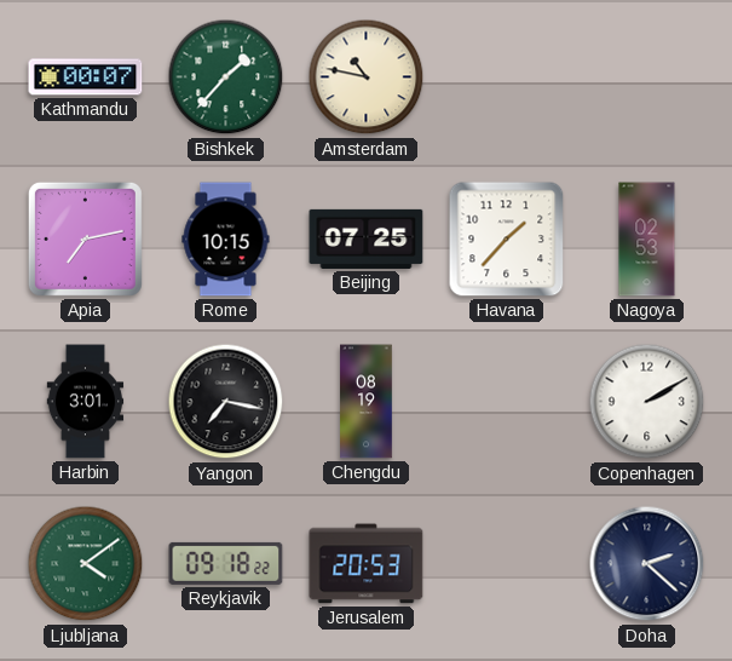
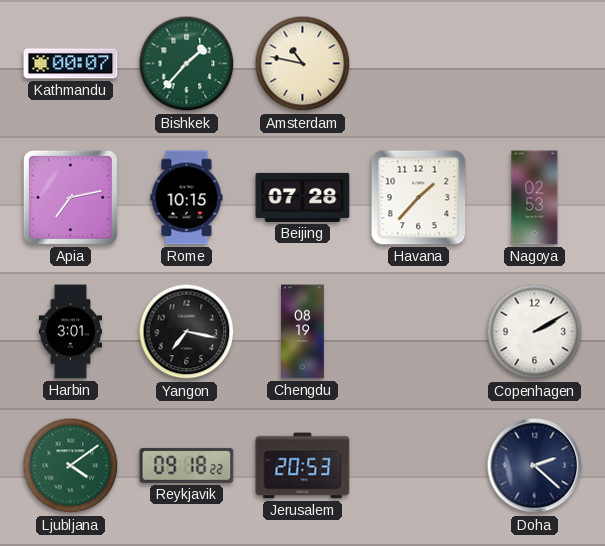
Beijing: 07:25 -> 07:28
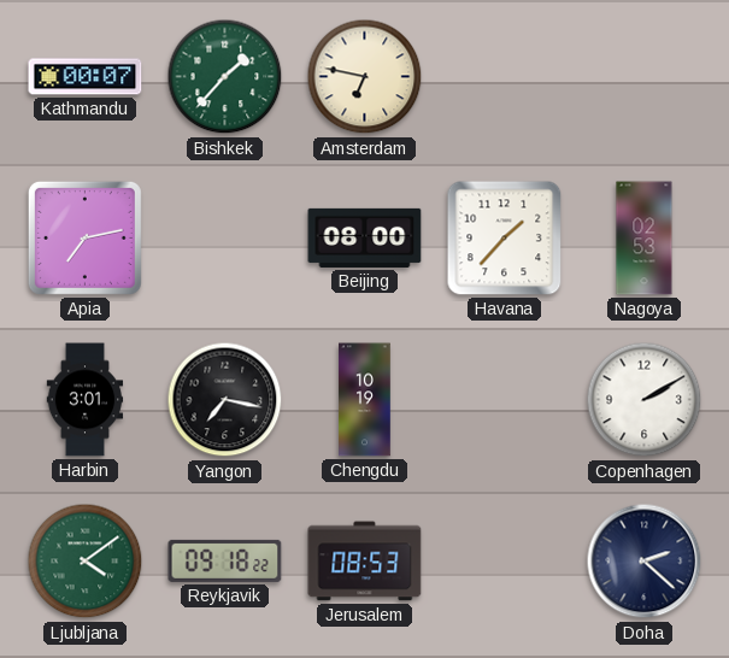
Amsterdam: 10:47 -> 6:47
Rome: 10:15 -> none
Beijing: 07:28 -> 08:00
Chengdu: 08:19 -> 10:19
Jerusalem: 20:53 -> 08:53
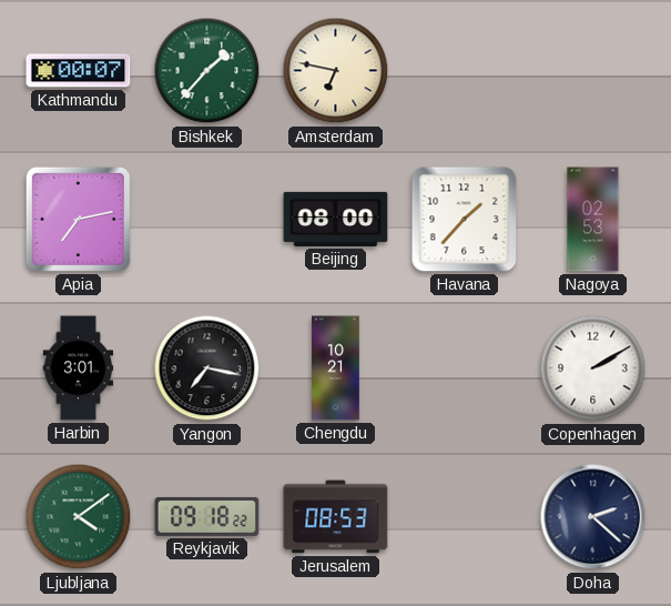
Chengdu: 10:19 -> 10:21
